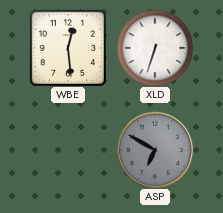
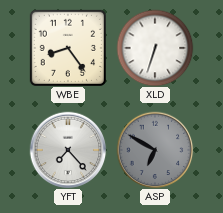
WBE: 12:29 -> 8:24
YFT: none -> 7:23
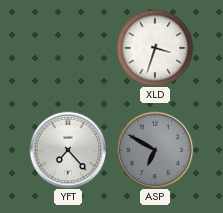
WBE: 8:24 -> none
XLD: 6:33 -> 3:33
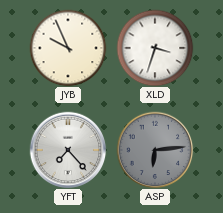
JYB: none -> 9:56
ASP: 6:50 -> 6:14
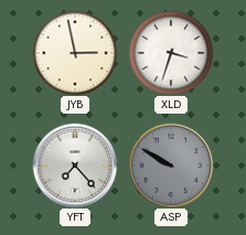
JYB: 9:56 -> 2:58
ASP: 6:14 -> 9:50
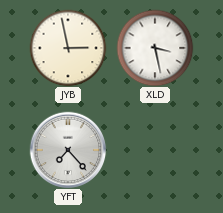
XLD: 3:33 -> 3:28
ASP: 9:50 -> none
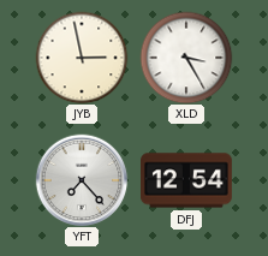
XLD: 3:28 -> 3:25
DFJ: none -> 12:54
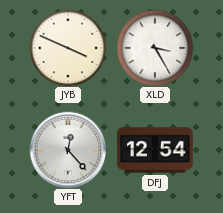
JYB: 2:58 -> 3:49
YFT: 7:23 -> 12:23
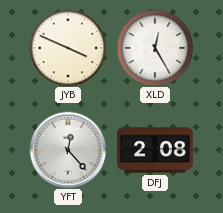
XLD: 3:25 -> 12:25
DFJ: 12:54 -> 2:08
